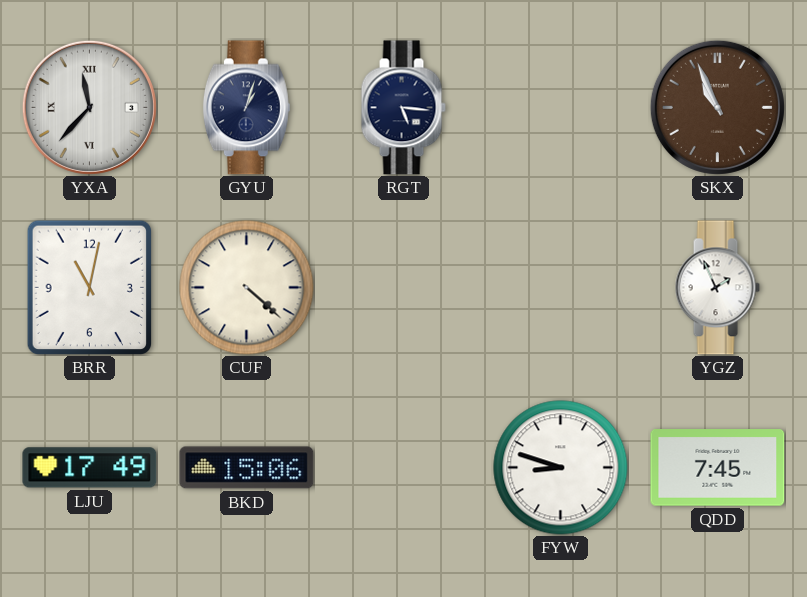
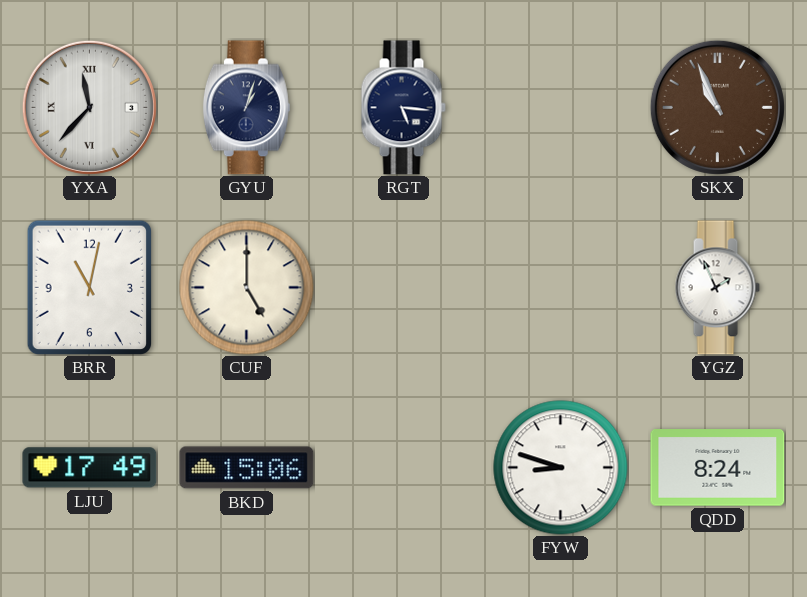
CUF: 4:22 -> 5:00
QDD: 7:45 -> 8:24
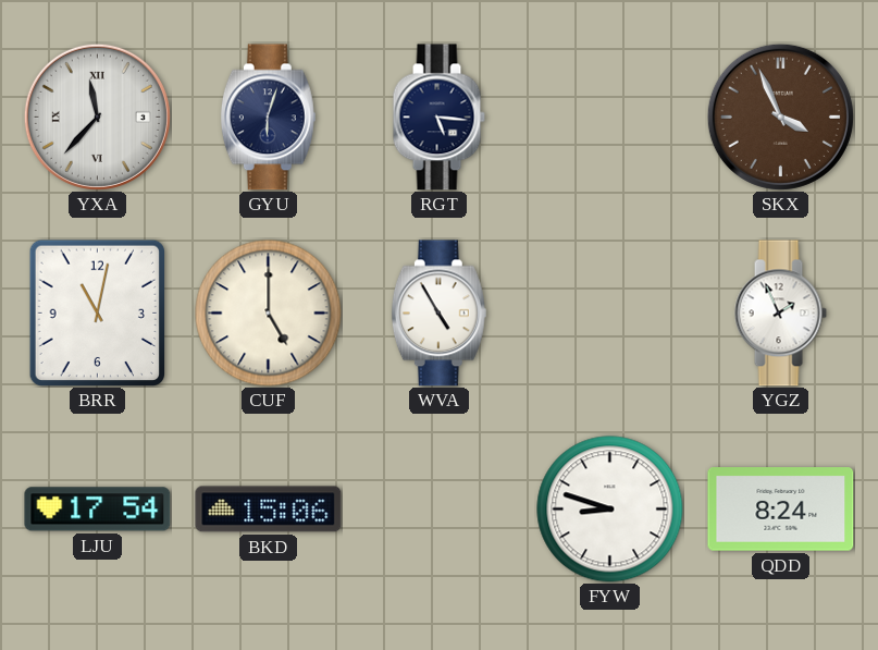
GYU: 1:03 -> 6:03
SKX: 10:56 -> 3:56
WVA: none -> 4:55
LJU: 17:49 -> 17:54
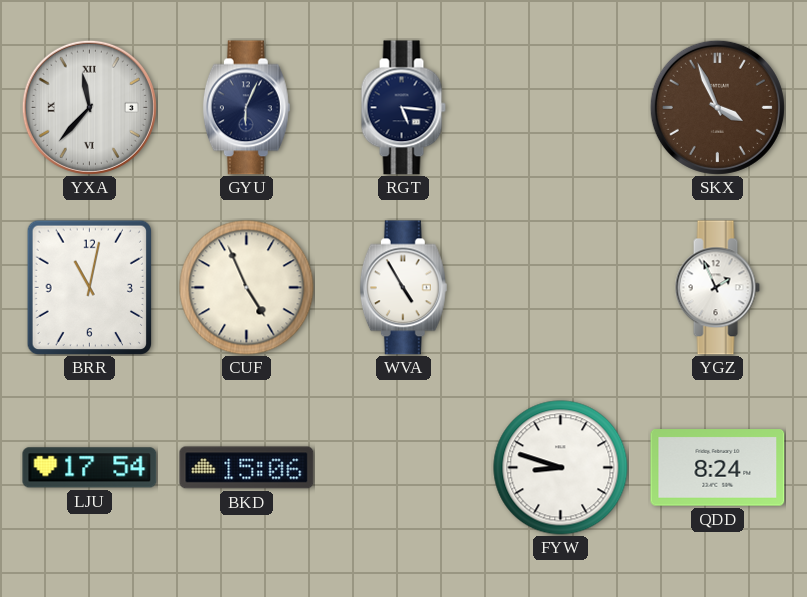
GYU: 6:03 -> 6:04
CUF: 5:00 -> 4:56
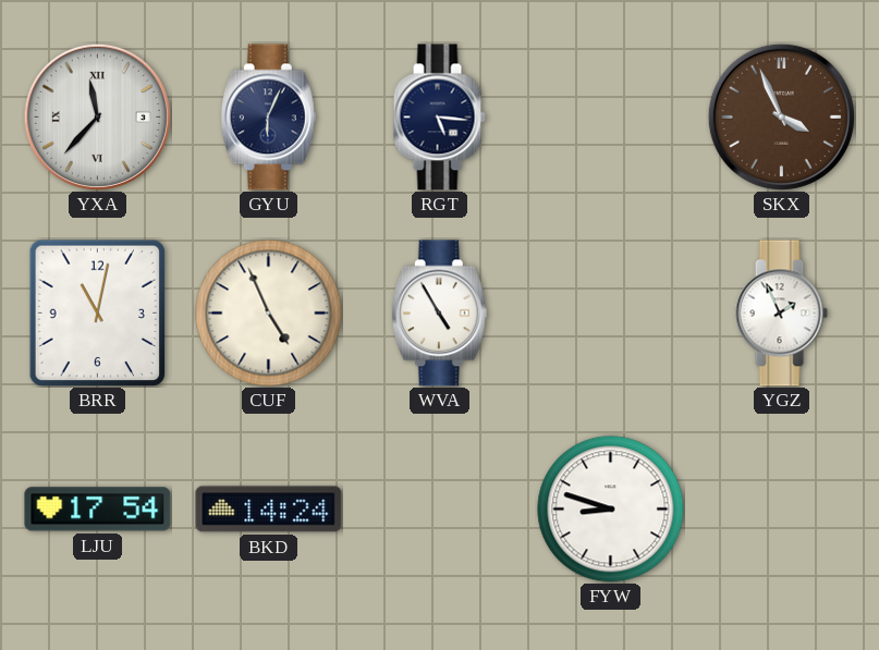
BKD: 15:06 -> 14:24
QDD: 8:24 -> none
